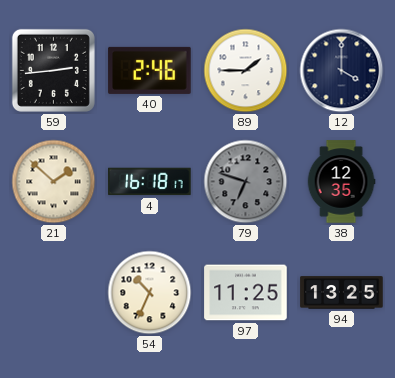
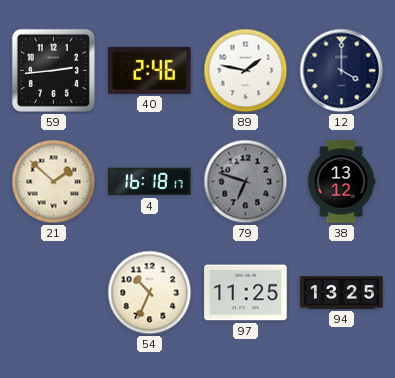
89: 1:45 -> 1:47
38: 12:35 -> 13:12
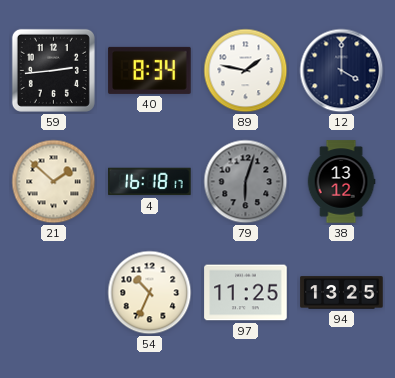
40: 2:46 -> 8:34
79: 6:48 -> 6:03
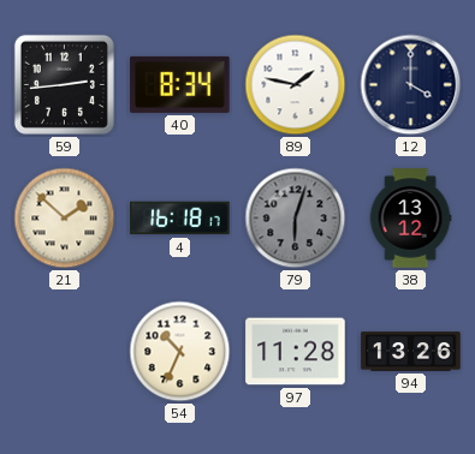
97: 11:25 -> 11:28
94: 13:25 -> 13:26
